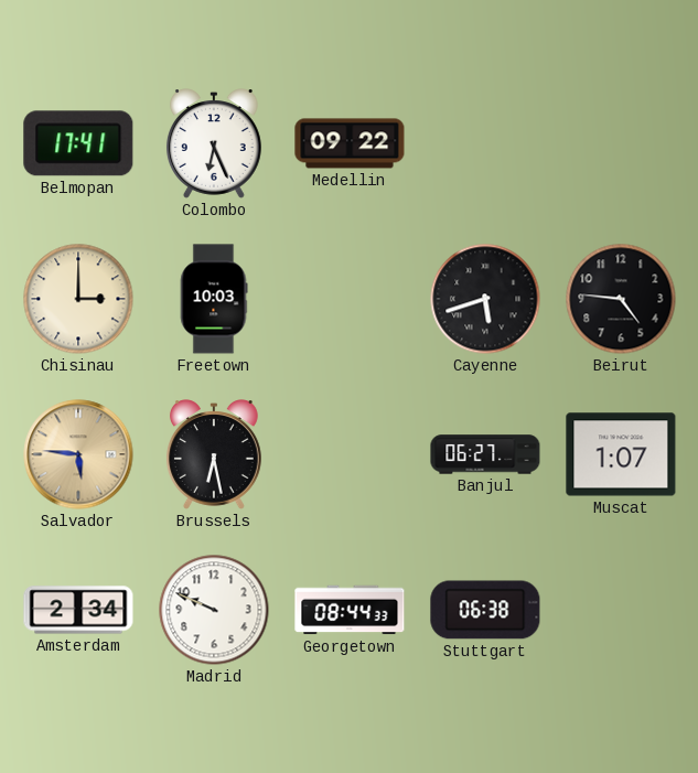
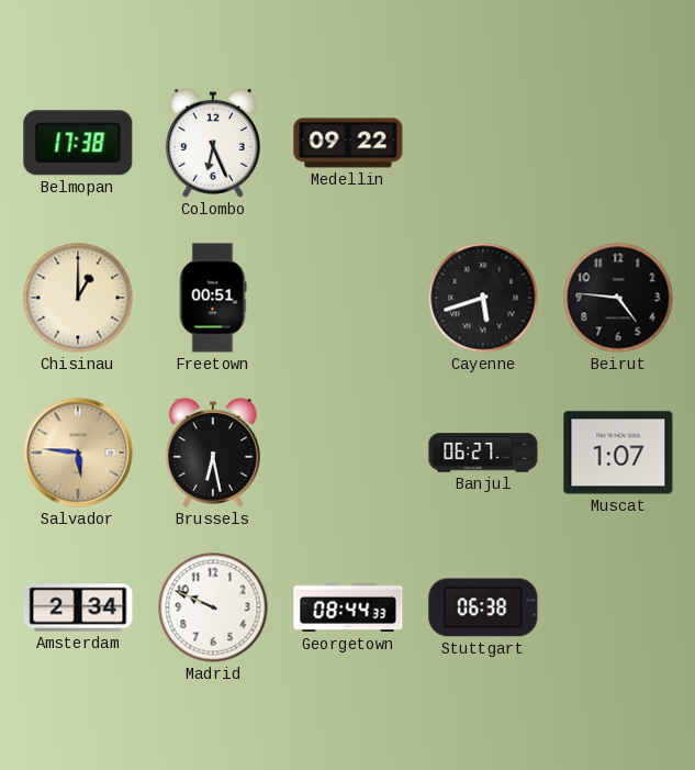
Belmopan: 17:41 -> 17:38
Chisinau: 3:00 -> 1:00
Freetown: 10:03 -> 00:51
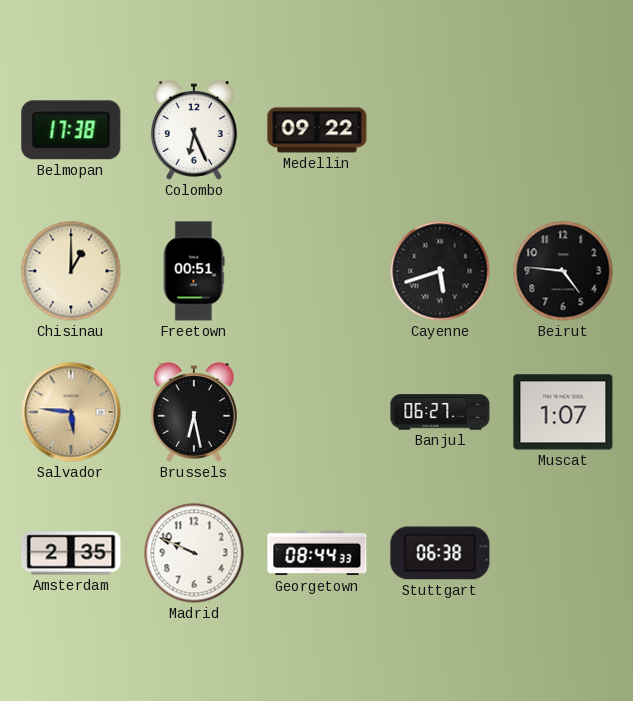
Amsterdam: 2:34 -> 2:35
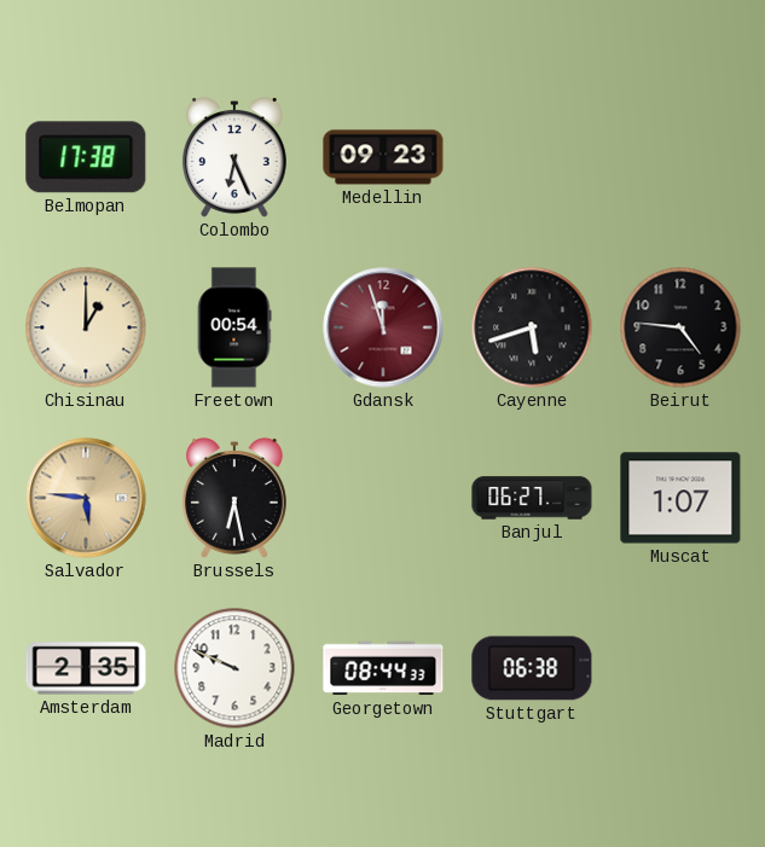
Medellin: 09:22 -> 09:23
Freetown: 00:51 -> 00:54
Gdansk: none -> 11:57
